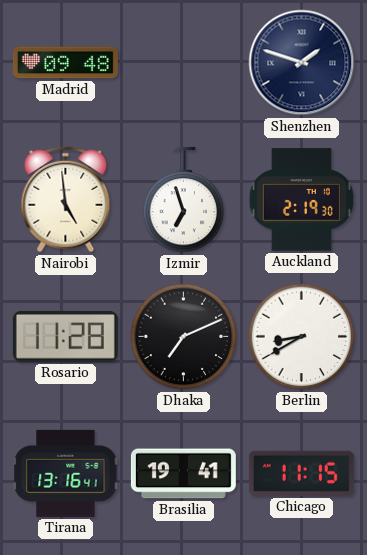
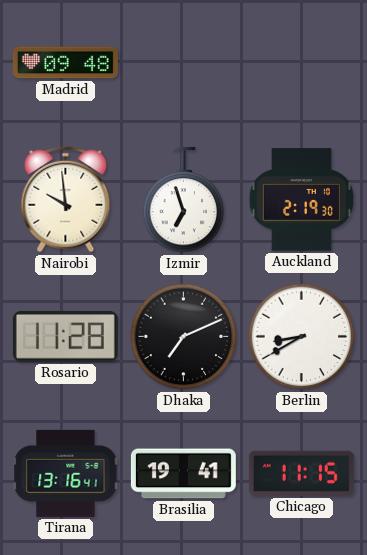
Shenzhen: 1:48 -> none
Nairobi: 4:59 -> 9:59
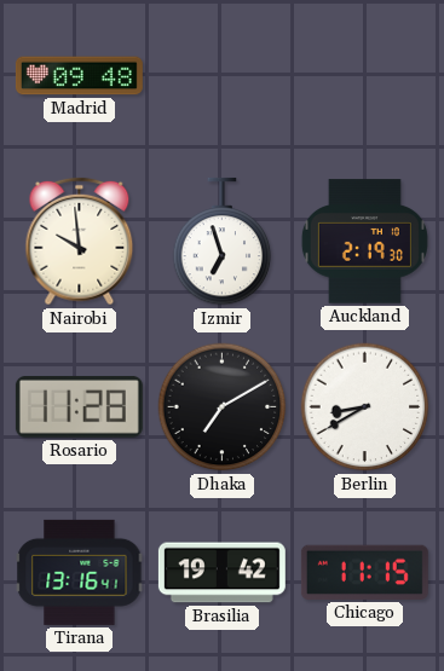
Dhaka: 7:11 -> 7:10
Brasilia: 19:41 -> 19:42
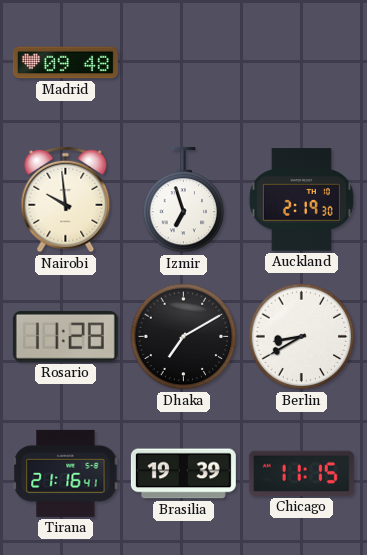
Tirana: 13:16 -> 21:16
Brasilia: 19:42 -> 19:39
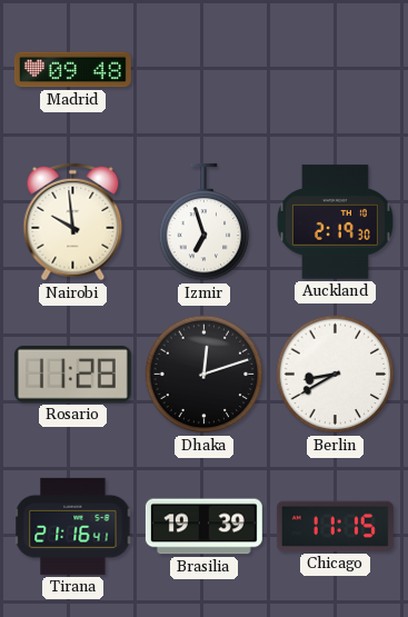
Dhaka: 7:10 -> 12:12
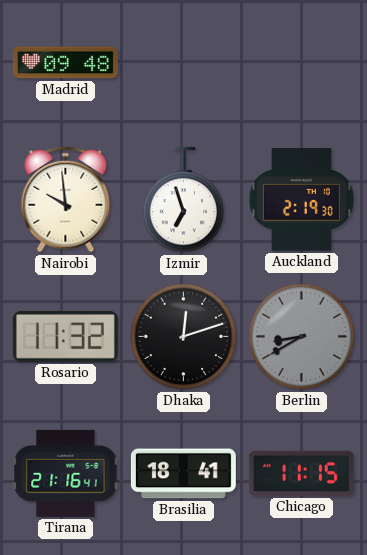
Rosario: 11:28 -> 11:32
Berlin dial: white -> grey
Brasilia: 19:39 -> 18:41
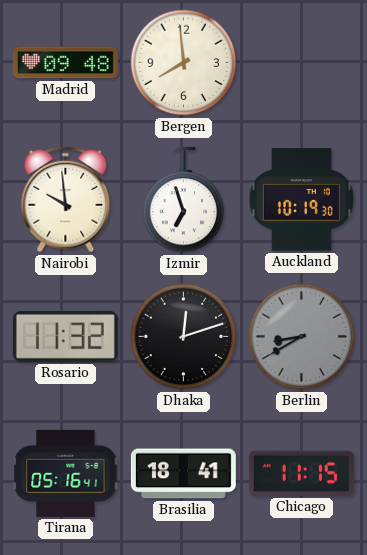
Bergen: none -> 7:59
Auckland: 2:19 -> 10:19
Tirana: 21:16 -> 05:16
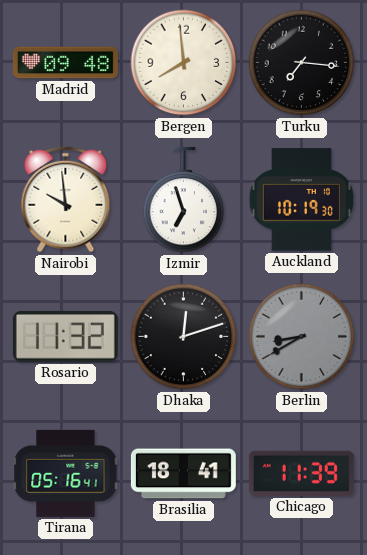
Turku: none -> 7:16
Chicago: 11:15 -> 11:39
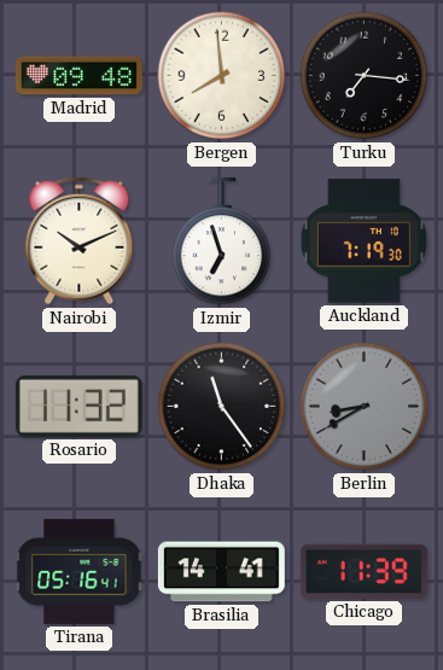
Nairobi: 9:59 -> 10:11
Auckland: 10:19 -> 7:19
Dhaka: 12:12 -> 11:24
Brasilia: 18:41 -> 14:41
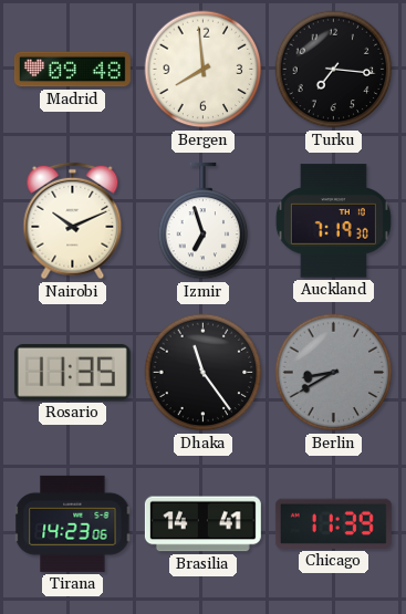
Rosario: 11:32 -> 11:35
Tirana: 05:16 -> 14:23
